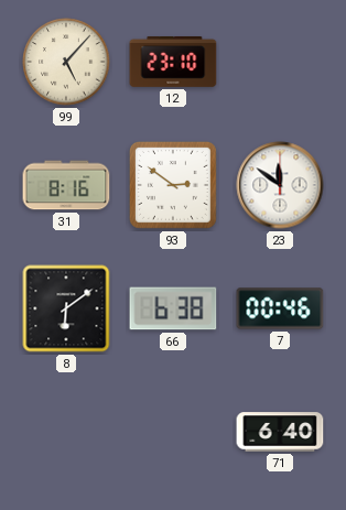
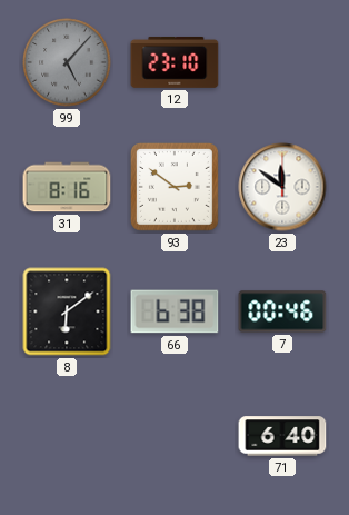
99 dial: cream -> grey
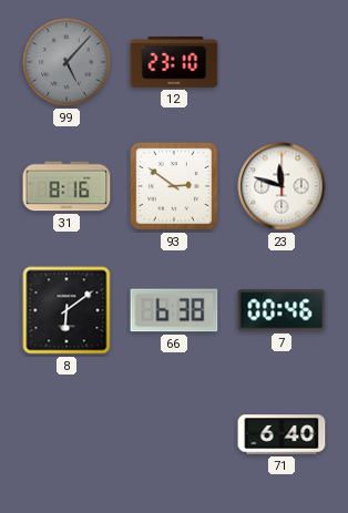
23: 11:51 -> 11:48
